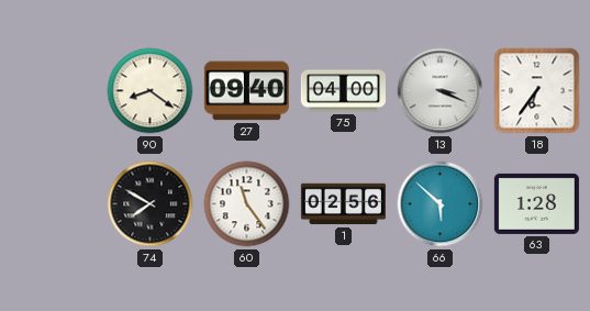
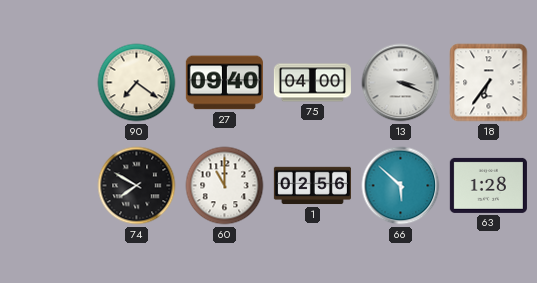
90: 8:21 -> 7:21
60: 11:24 -> 11:00
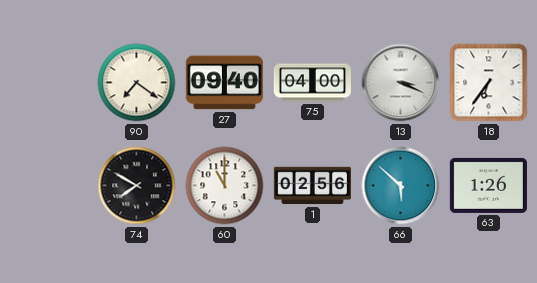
63: 1:28 -> 1:26
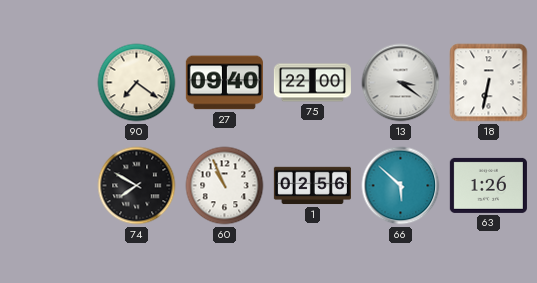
75: 04:00 -> 22:00
13: 3:19 -> 3:21
18: 6:36 -> 6:32
60: 11:00 -> 10:56
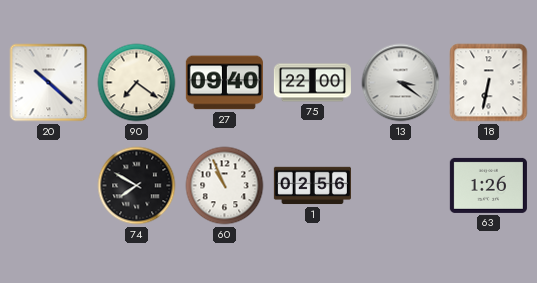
20: none -> 10:22
66: 5:52 -> none
